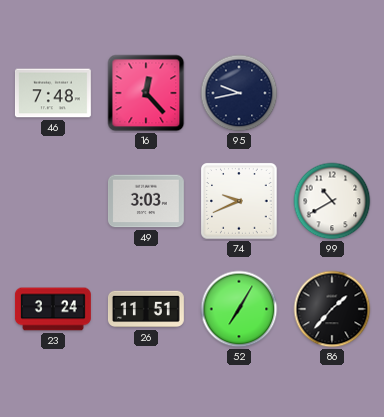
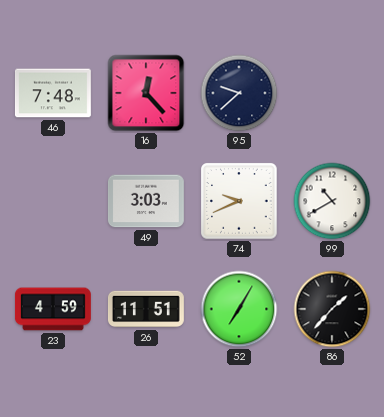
95: 9:43 -> 9:38
23: 3:24 -> 4:59
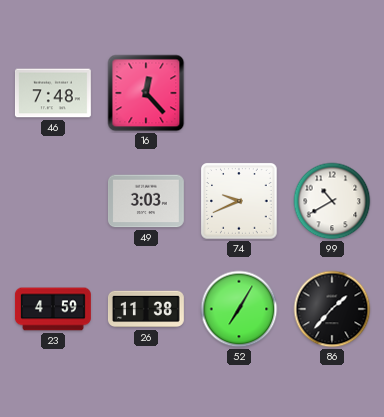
95: 9:38 -> none
26: 11:51 -> 11:38
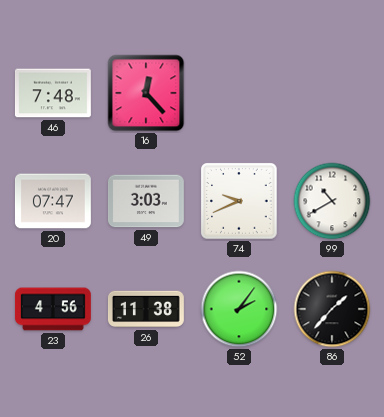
20: none -> 07:47
23: 4:59 -> 4:56
52: 7:05 -> 2:06
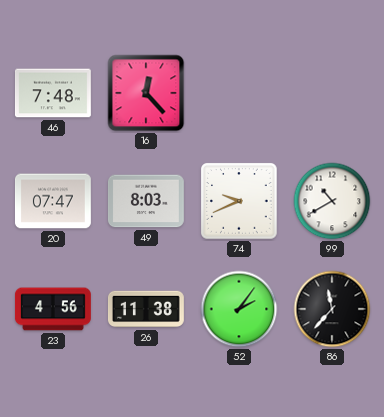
49: 3:03 -> 8:03
86: 1:37 -> 11:37
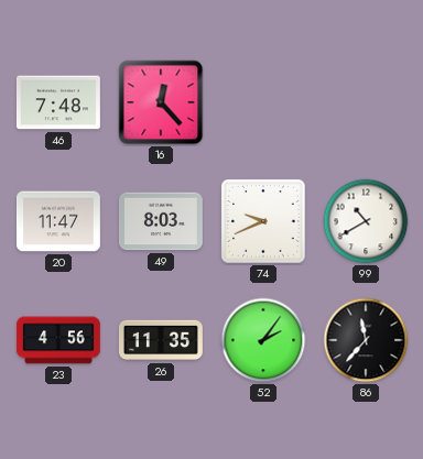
20: 07:47 -> 11:47
26: 11:38 -> 11:35
